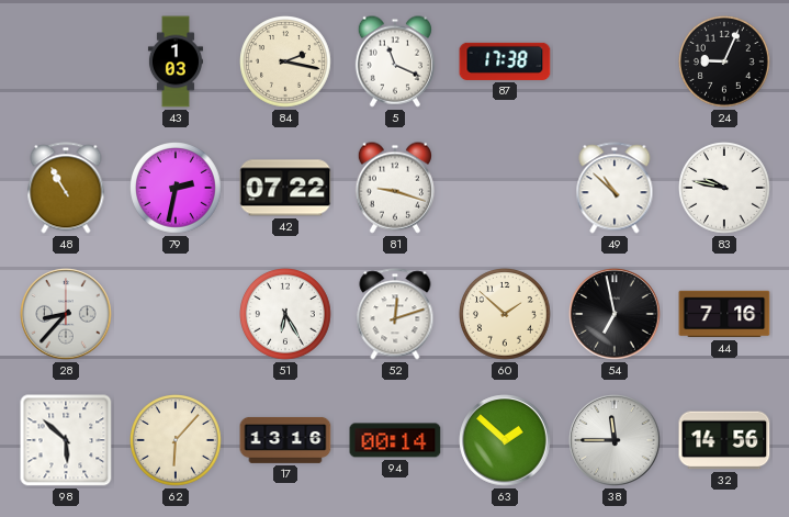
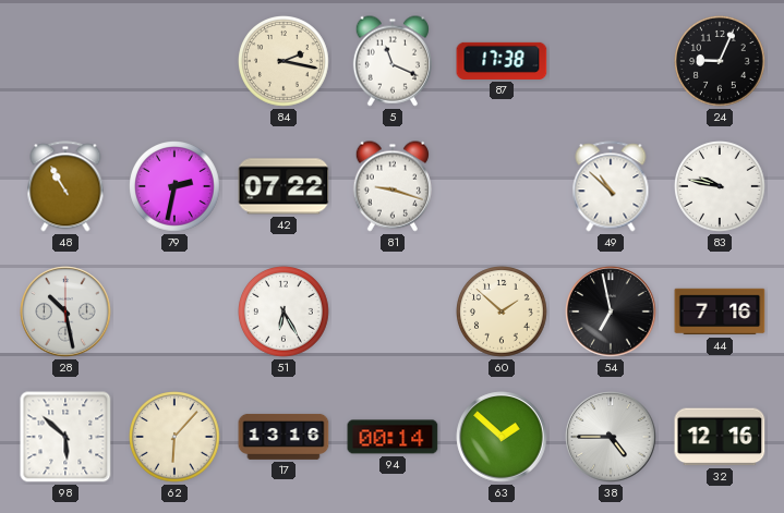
43: 1:03 -> none
28: 8:37 -> 10:28
52: 12:12 -> none
38: 11:45 -> 4:45
32: 14:56 -> 12:16
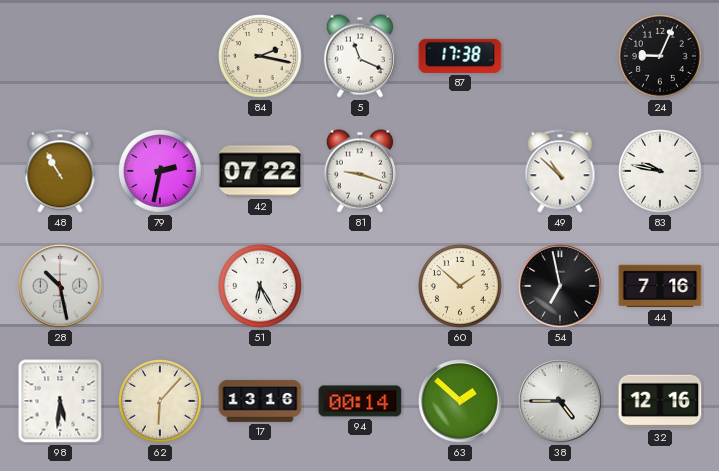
98: 5:52 -> 5:31
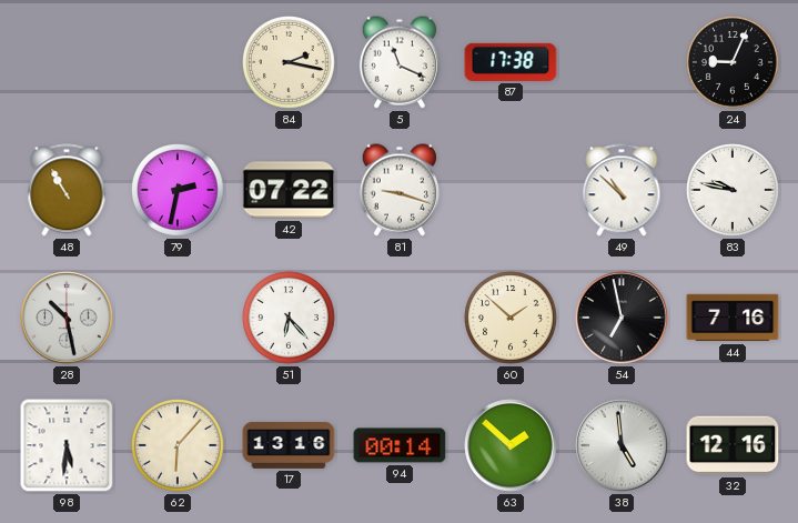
51: 6:25 -> 6:23
38: 4:45 -> 4:59
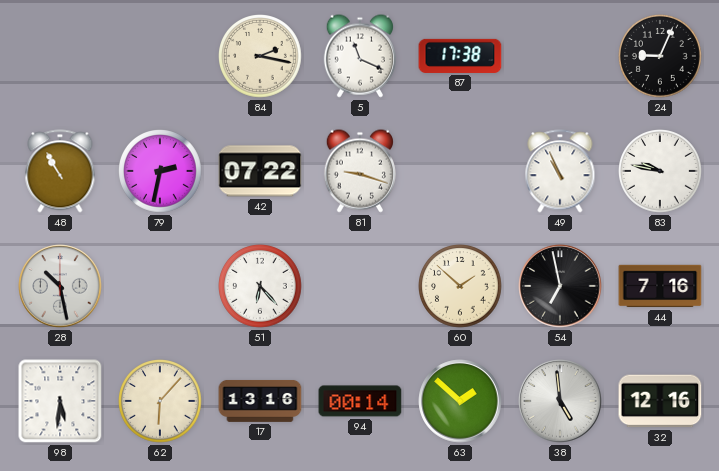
49: 10:52 -> 10:56
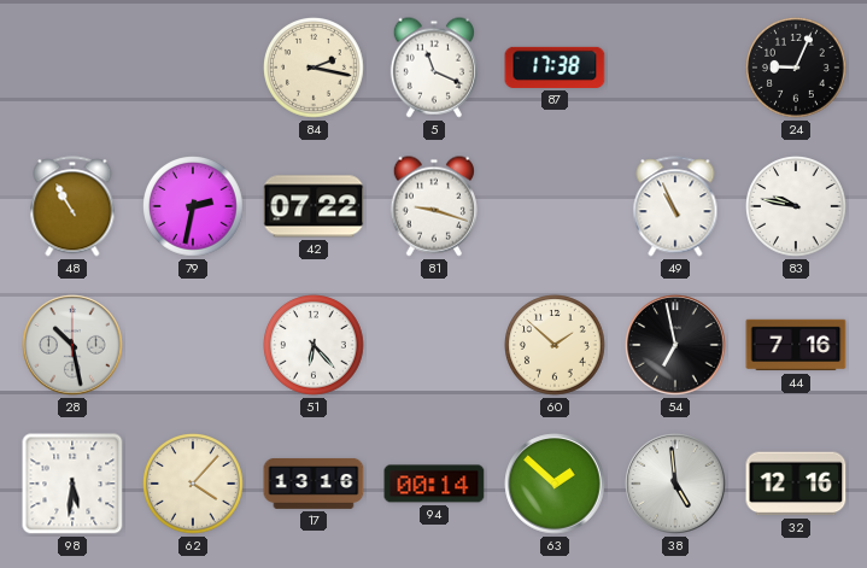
62: 6:07 -> 4:07
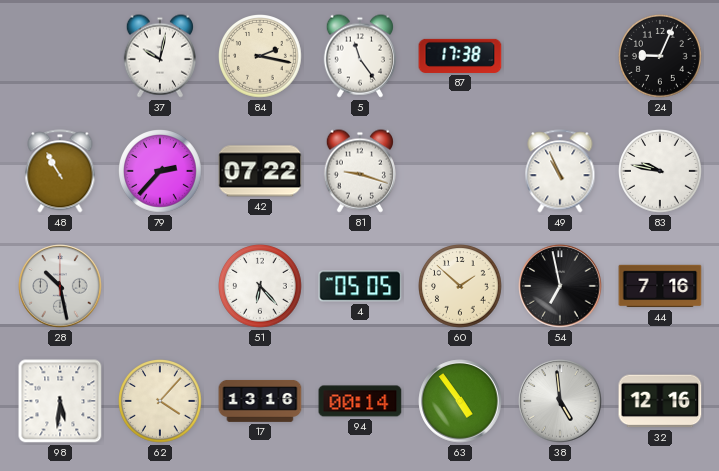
37: none -> 10:02
5: 11:19 -> 11:24
79: 2:32 -> 2:37
4: none -> 05:05
63: 1:52 -> 4:54
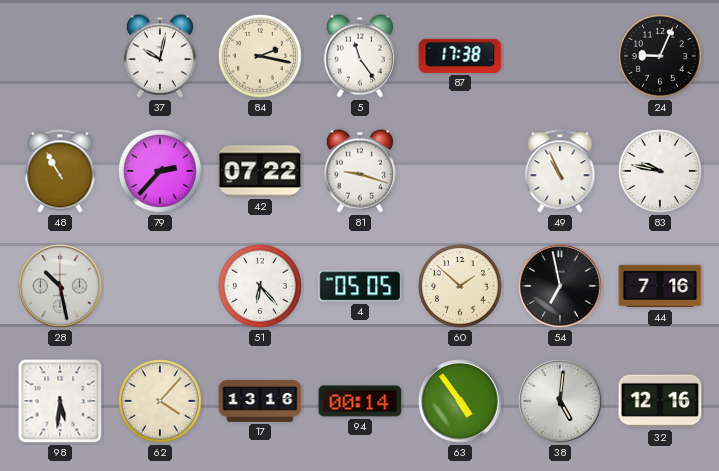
38: 4:59 -> 5:01
